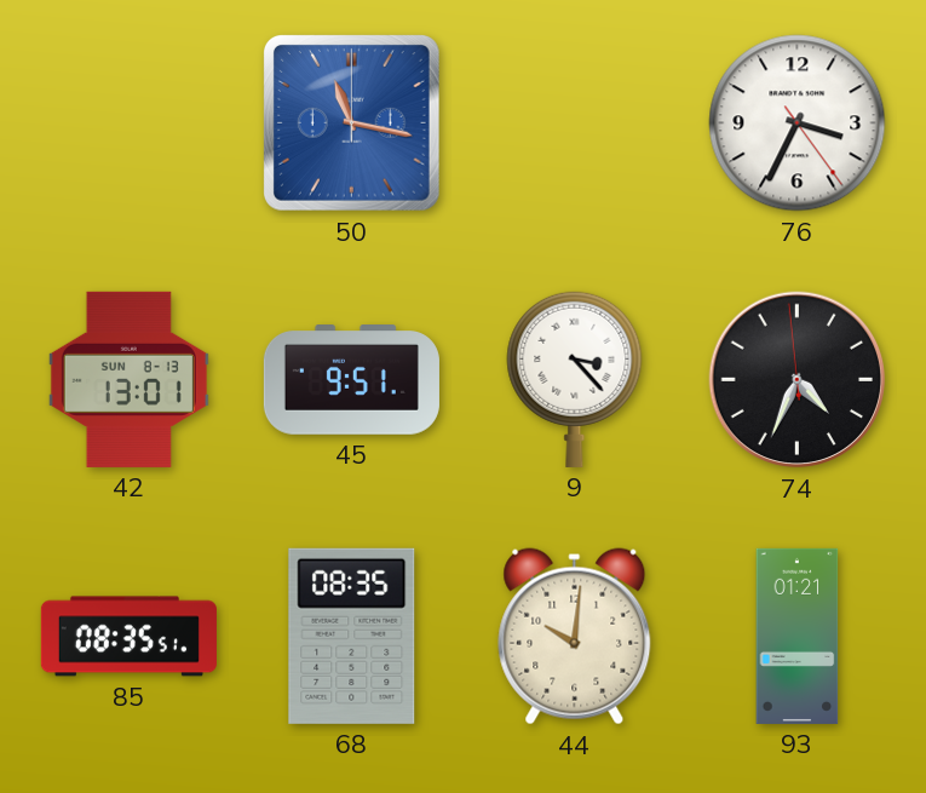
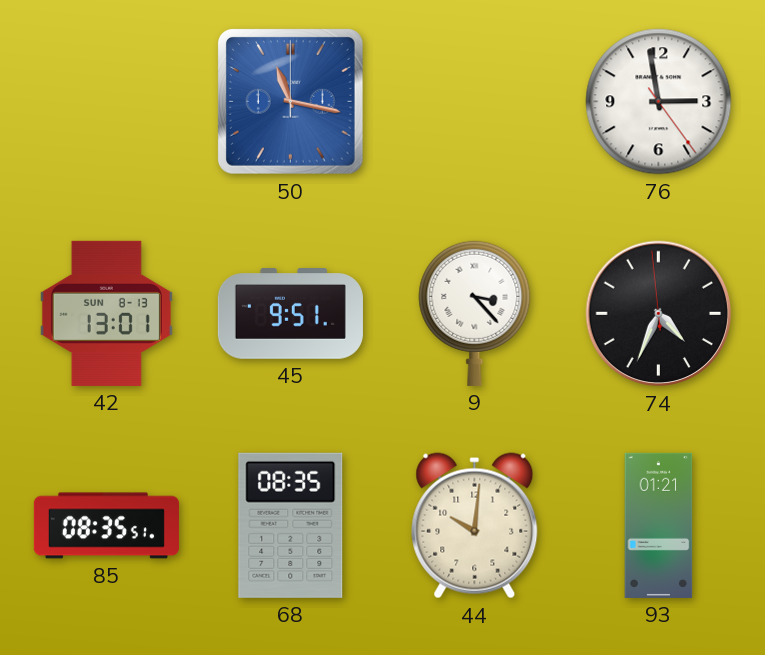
76: 3:34 -> 2:58
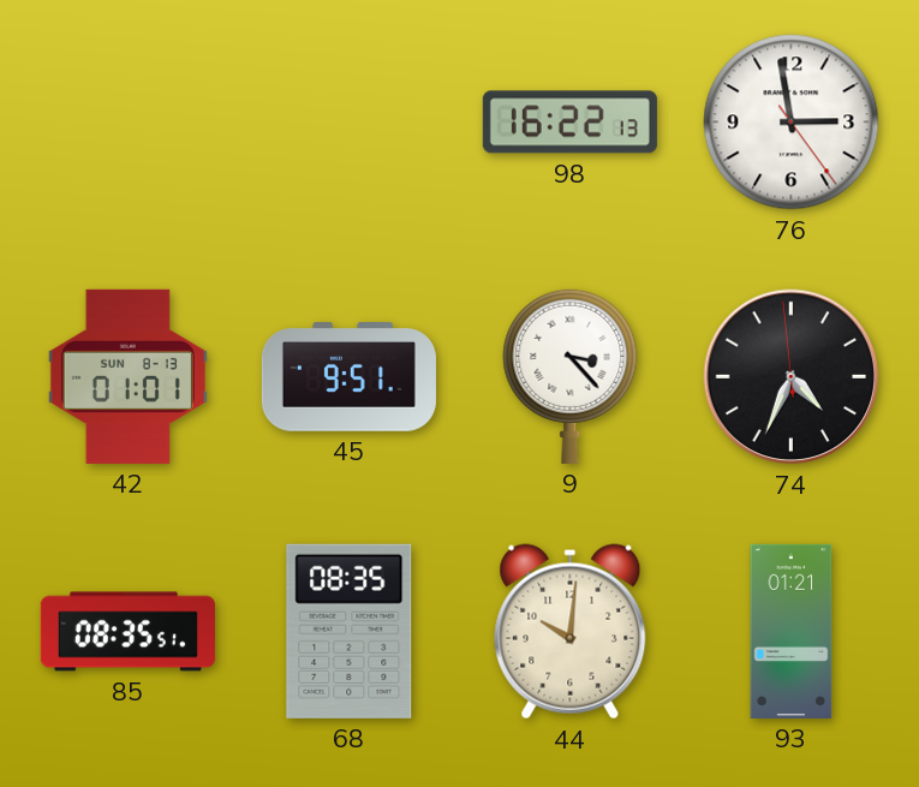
50: 11:17 -> none
98: none -> 16:22
42: 13:01 -> 01:01
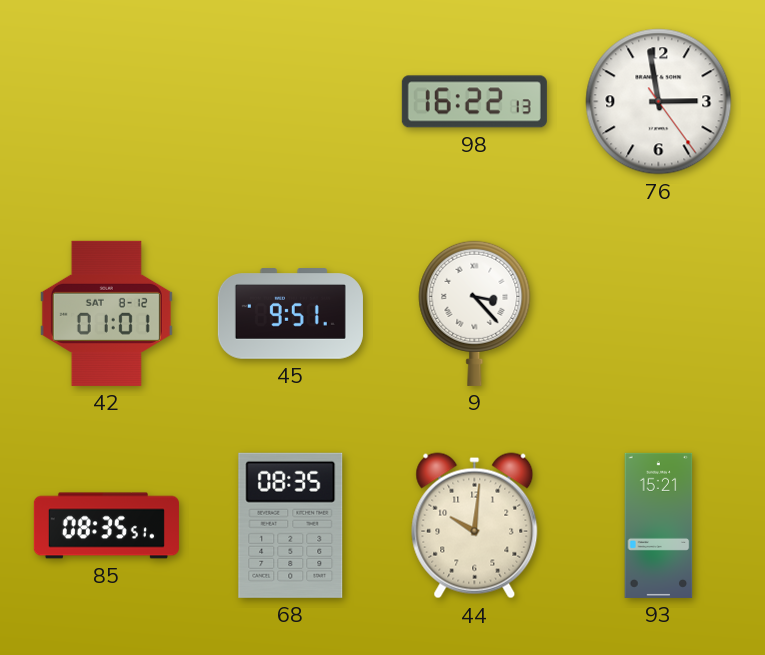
42 date: SUN 8-13 -> SAT 8-12
74: 4:33 -> none
93: 01:21 -> 15:21
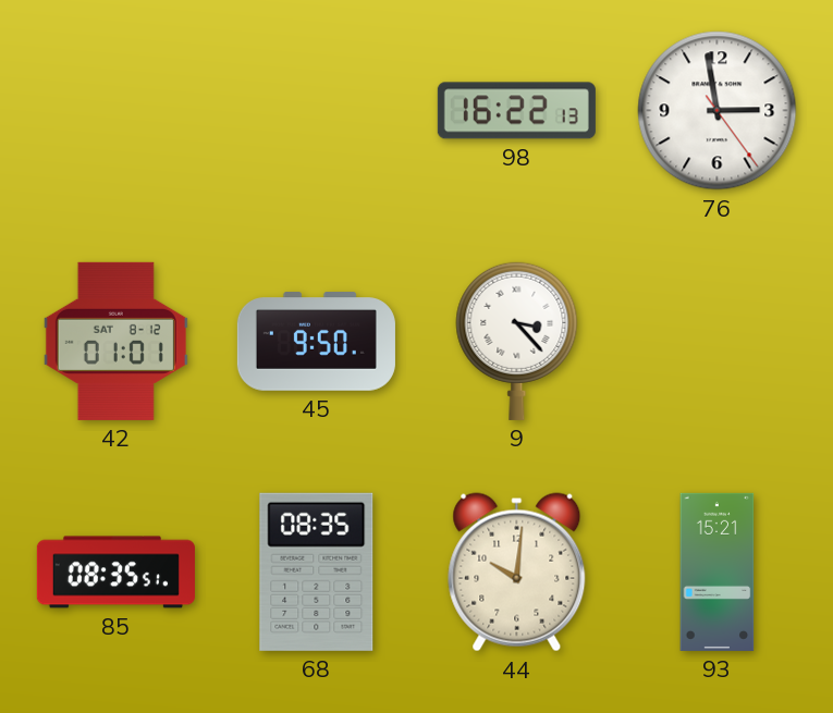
45: 9:51 -> 9:50
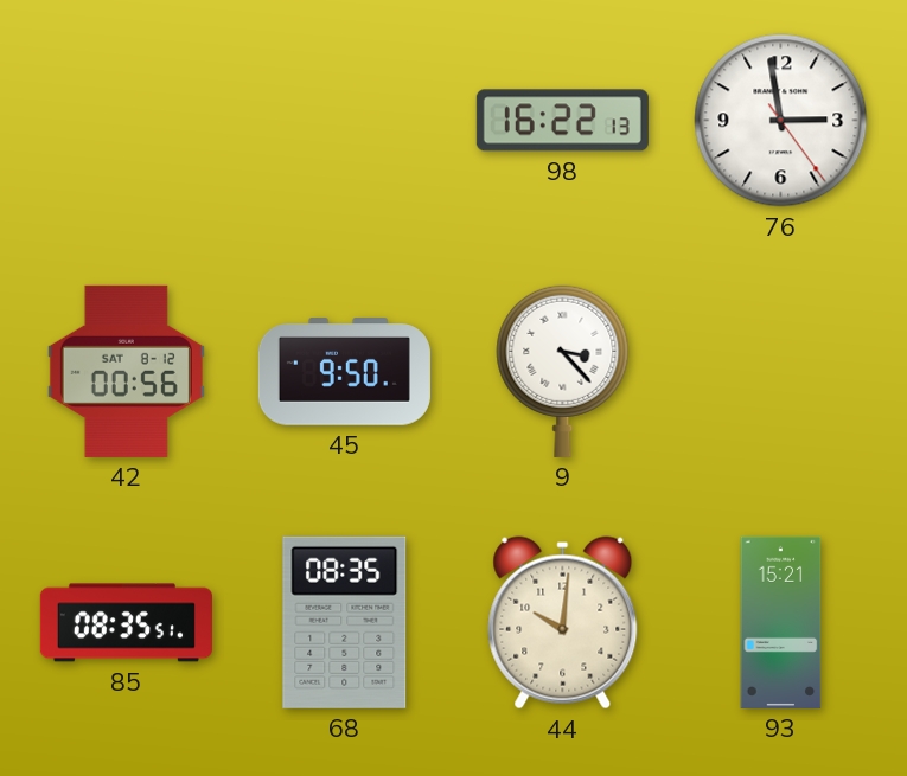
42: 01:01 -> 00:56
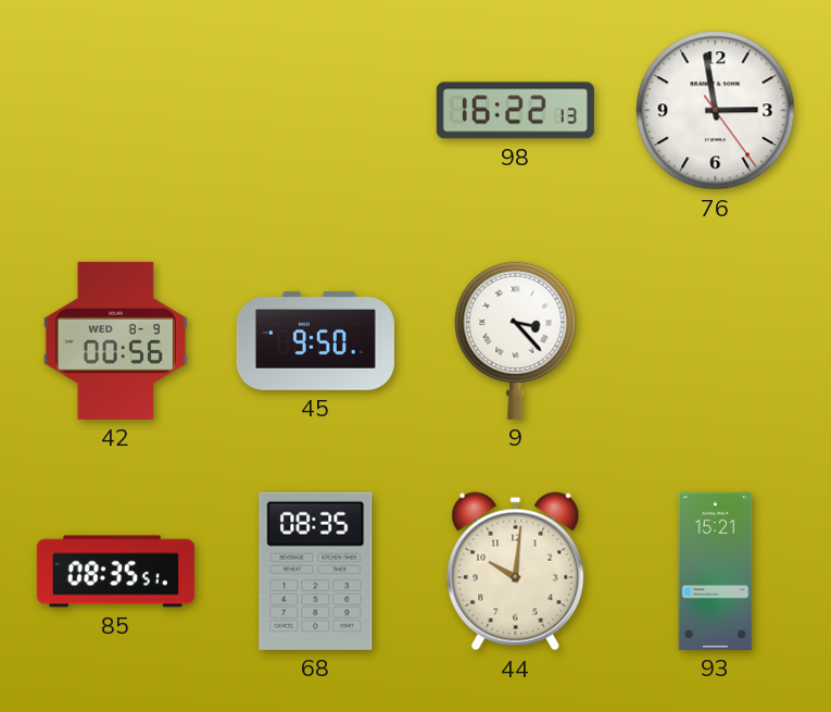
42 date: SAT 8-12 -> WED 8-9
